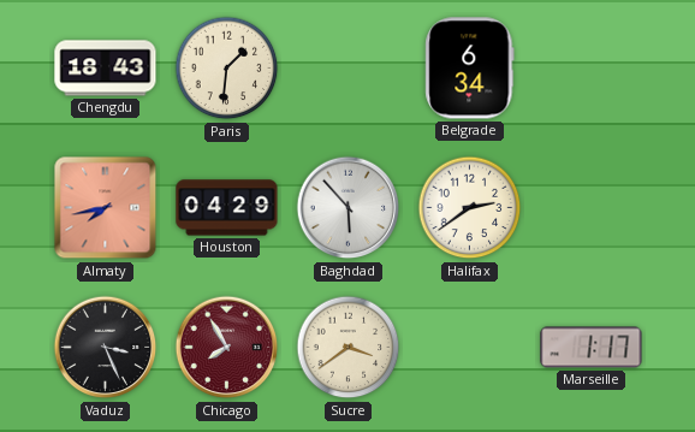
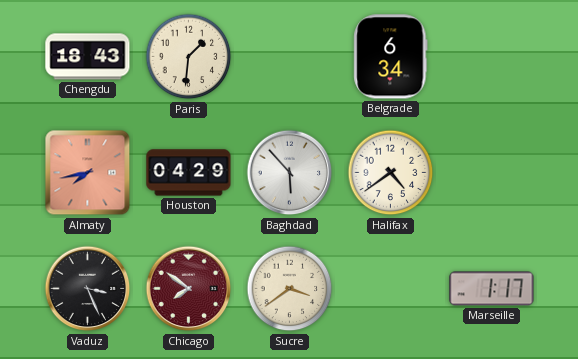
Halifax: 2:39 -> 4:39
Chicago: 7:55 -> 7:51
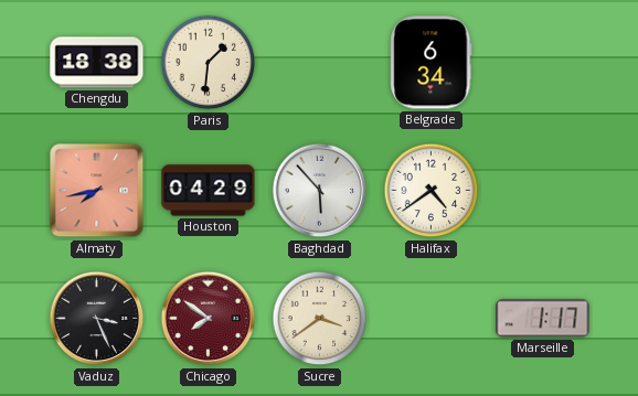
Chengdu: 18:43 -> 18:38
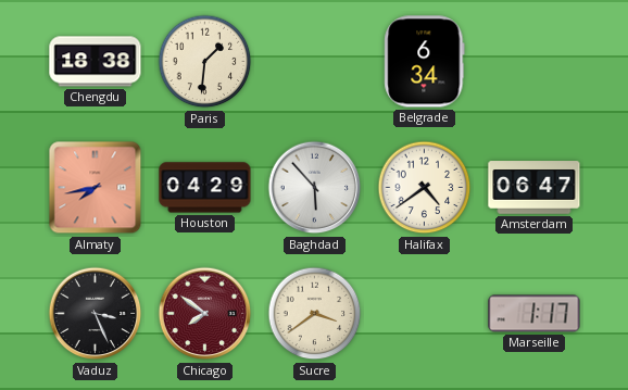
Amsterdam: none -> 06:47
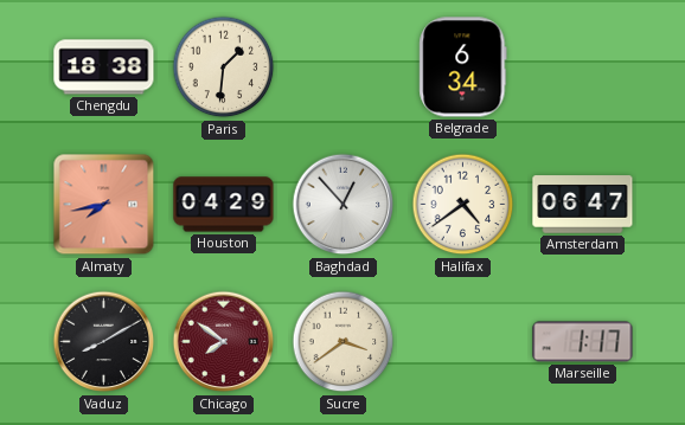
Baghdad: 5:53 -> 12:53
Vaduz: 3:26 -> 8:10
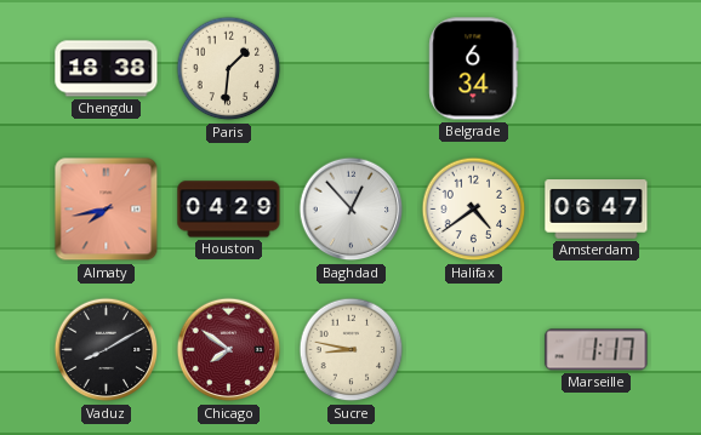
Sucre: 3:39 -> 8:47
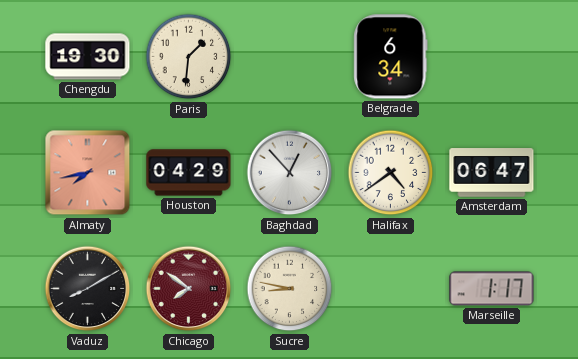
Chengdu: 18:38 -> 19:30
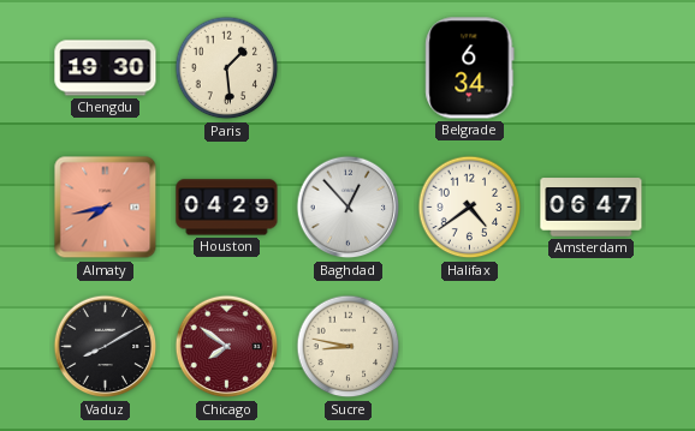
Paris: 1:31 -> 1:29
Marseille: 1:17 -> none
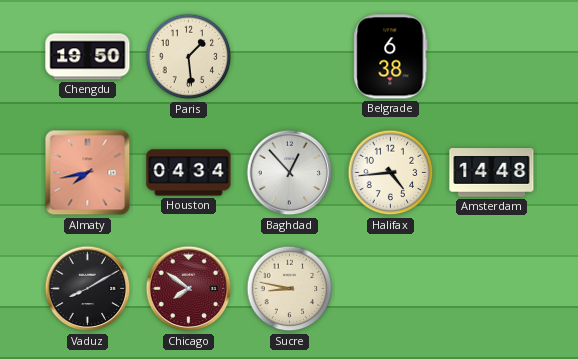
Chengdu: 19:30 -> 19:50
Belgrade: 6:34 -> 6:38
Houston: 04:29 -> 04:34
Halifax: 4:39 -> 4:44
Amsterdam: 06:47 -> 14:48
